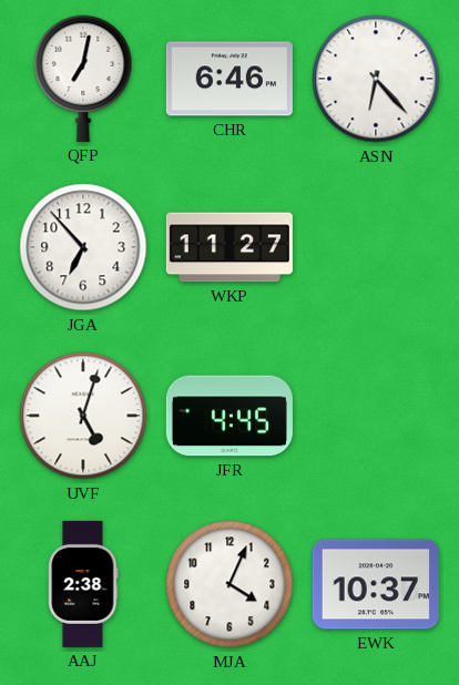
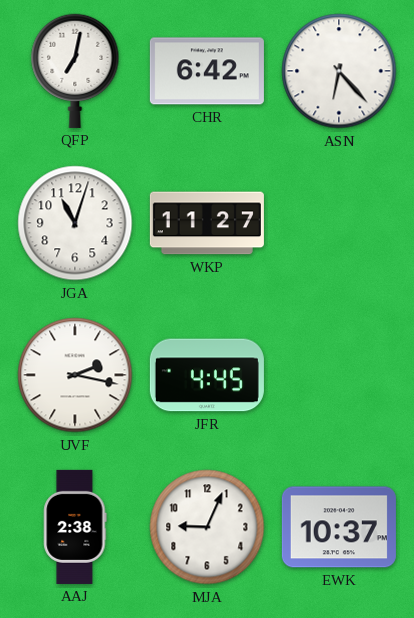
CHR: 6:46 -> 6:42
JGA: 6:53 -> 11:03
UVF: 5:03 -> 2:17
MJA: 4:04 -> 9:04
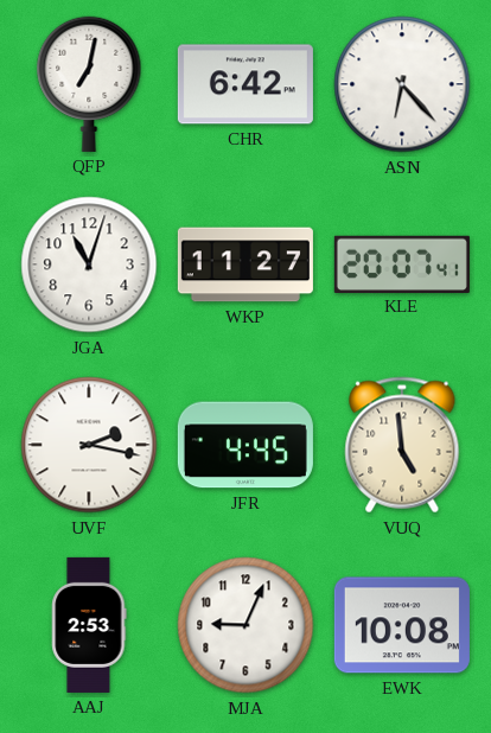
KLE: none -> 20:07
VUQ: none -> 4:59
AAJ: 2:38 -> 2:53
EWK: 10:37 -> 10:08
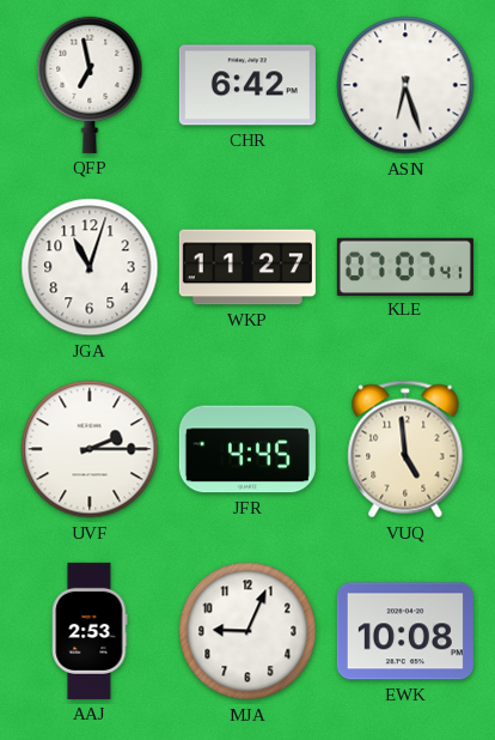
QFP: 7:02 -> 6:58
ASN: 6:23 -> 6:27
KLE: 20:07 -> 07:07
UVF: 2:17 -> 2:15
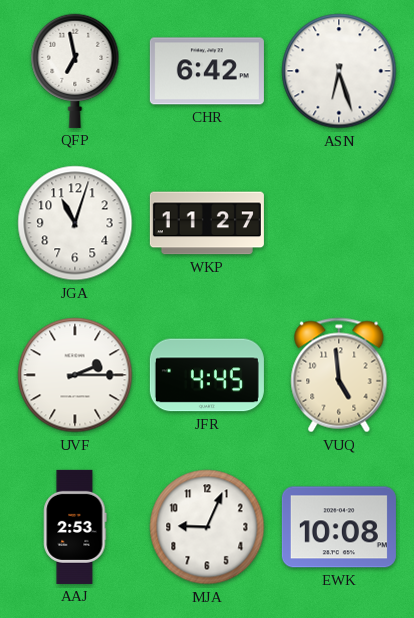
KLE: 07:07 -> none
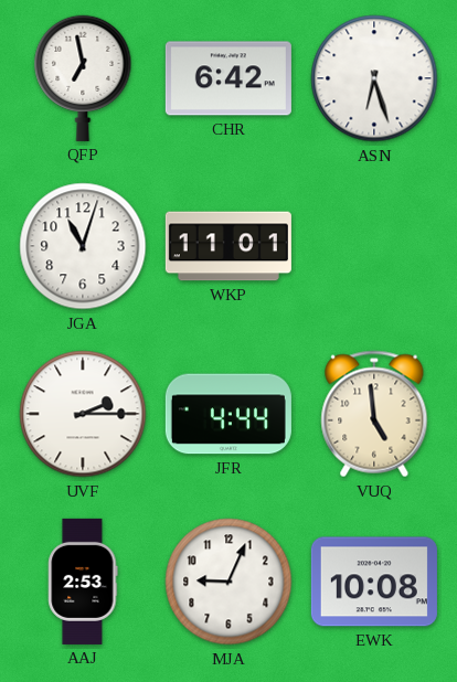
WKP: 11:27 -> 11:01
JFR: 4:45 -> 4:44
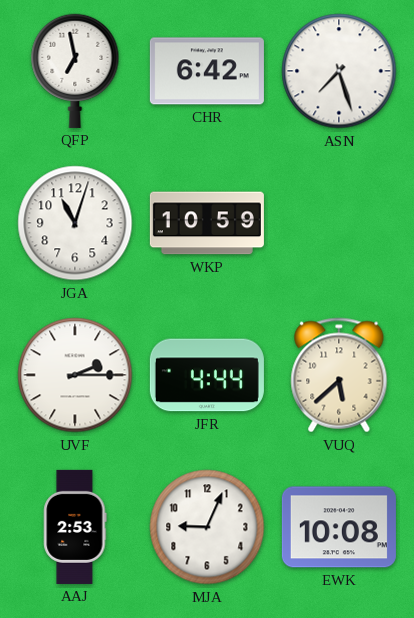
ASN: 6:27 -> 7:27
WKP: 11:01 -> 10:59
VUQ: 4:59 -> 5:38
